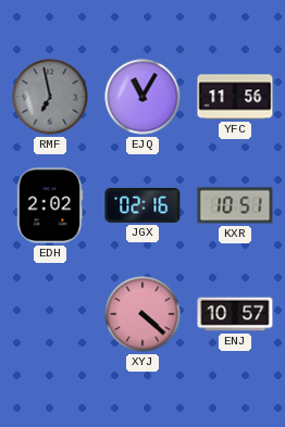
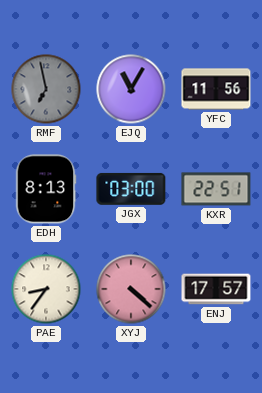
EDH: 2:02 -> 8:13
JGX: 02:16 -> 03:00
KXR: 10:51 -> 22:51
PAE: none -> 8:36
ENJ: 10:57 -> 17:57
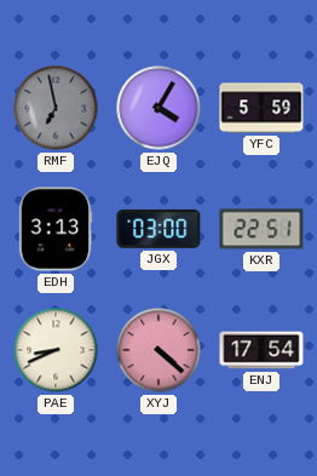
EJQ: 11:05 -> 4:05
YFC: 11:56 -> 5:59
EDH: 8:13 -> 3:13
PAE: 8:36 -> 8:41
ENJ: 17:57 -> 17:54
